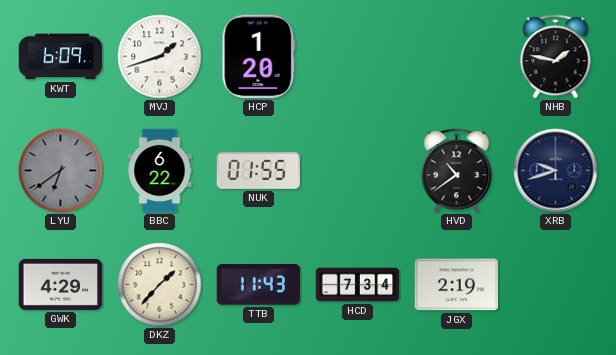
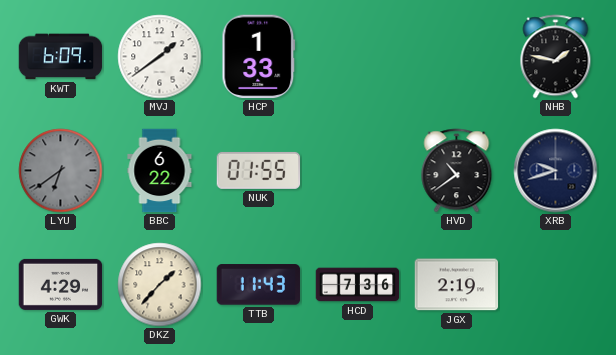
MVJ: 1:42 -> 1:39
HCP: 1:20 -> 1:33
HCD: 7:34 -> 7:36
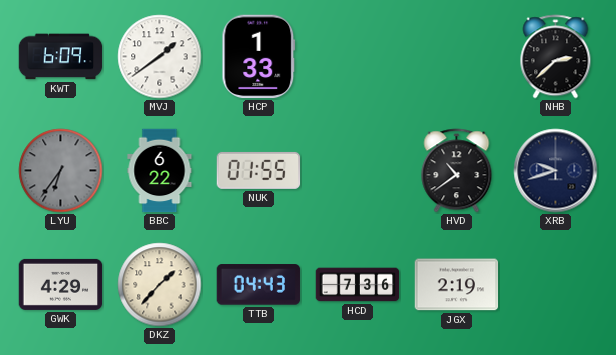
NHB: 1:47 -> 2:38
LYU: 6:39 -> 6:36
TTB: 11:43 -> 04:43
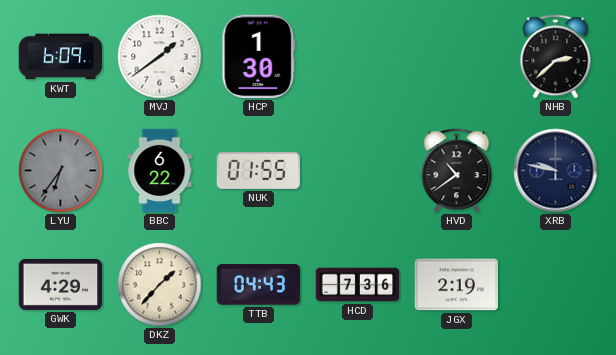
HCP: 1:33 -> 1:30
XRB: 9:42 -> 9:47
